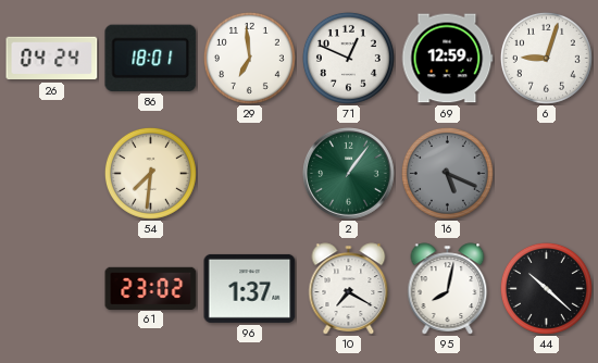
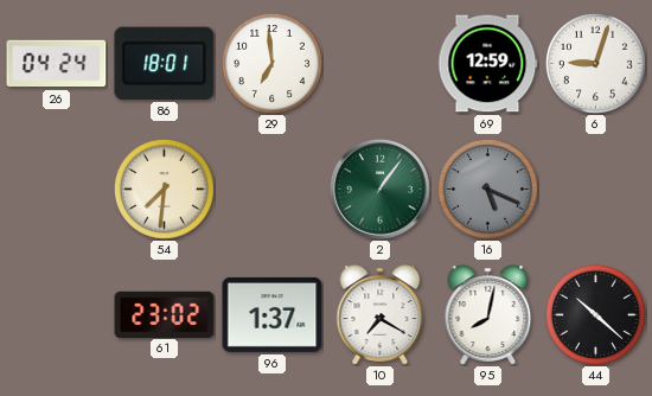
71: 12:49 -> none
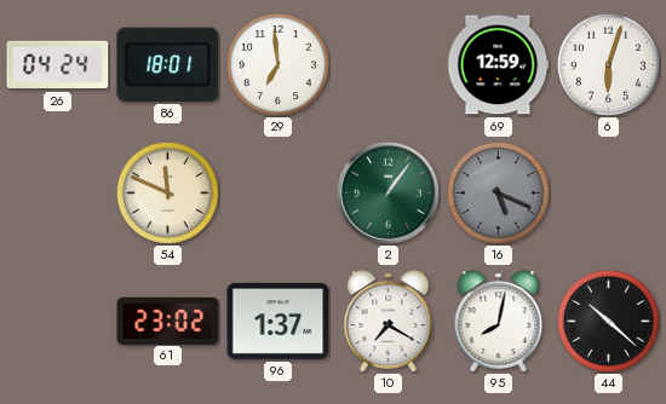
6: 9:03 -> 6:03
54: 7:31 -> 11:49
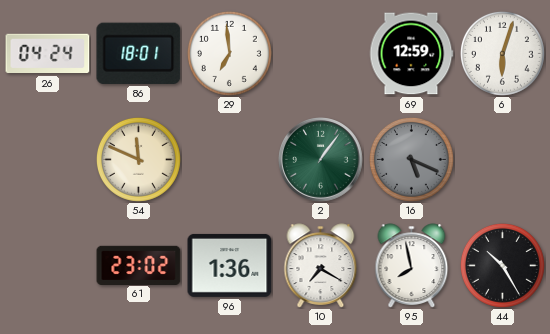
96: 1:37 -> 1:36
95: 8:02 -> 7:58
44: 10:22 -> 10:25
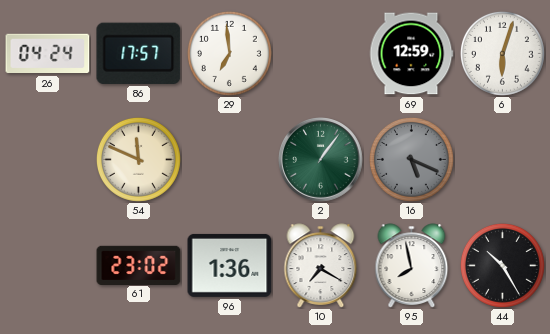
86: 18:01 -> 17:57
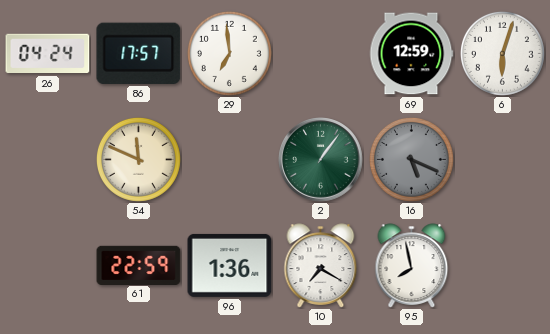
61: 23:02 -> 22:59
44: 10:25 -> none
